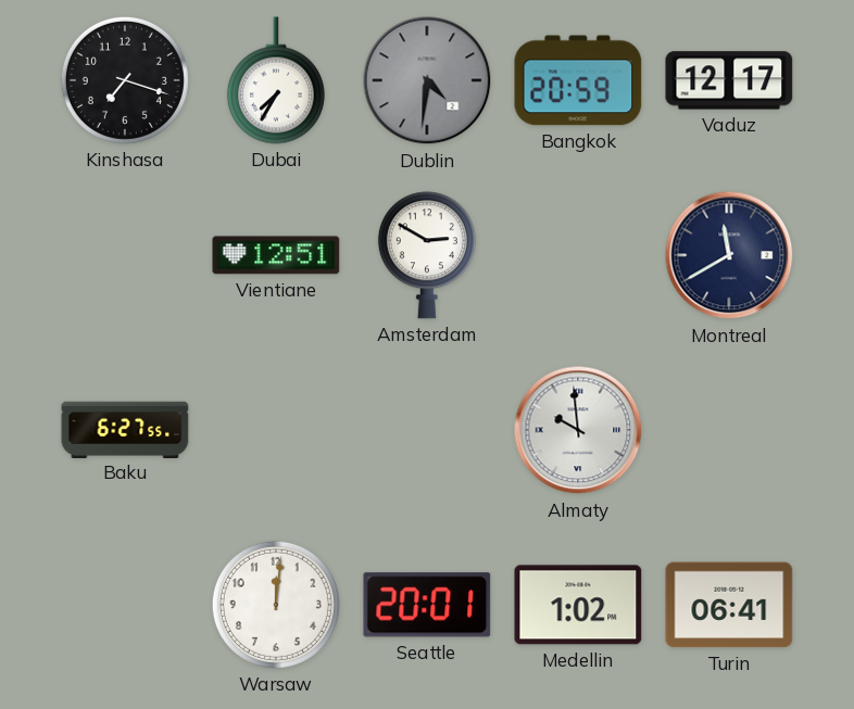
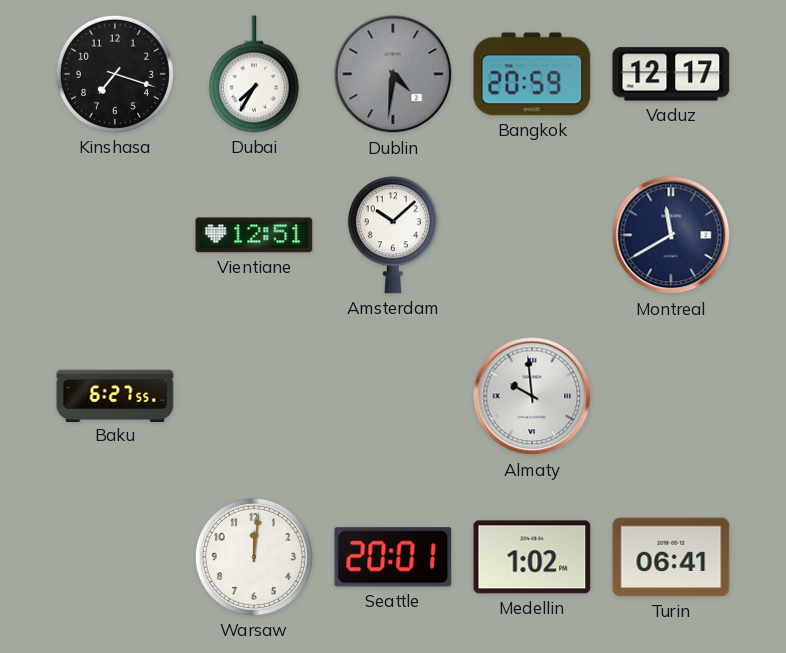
Amsterdam: 2:50 -> 10:08
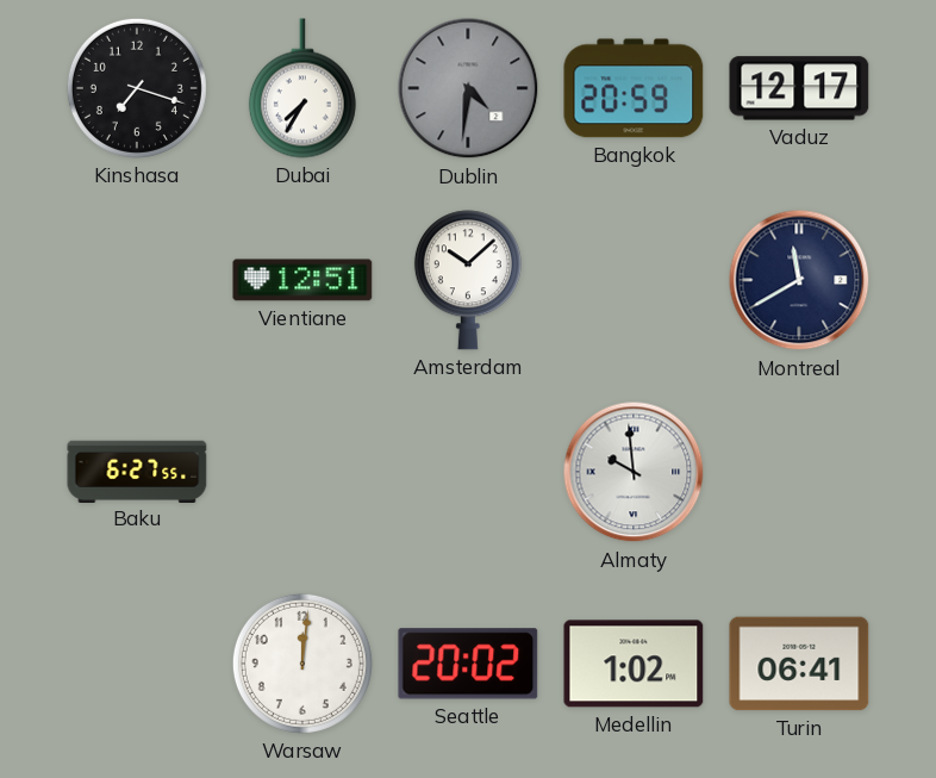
Seattle: 20:01 -> 20:02
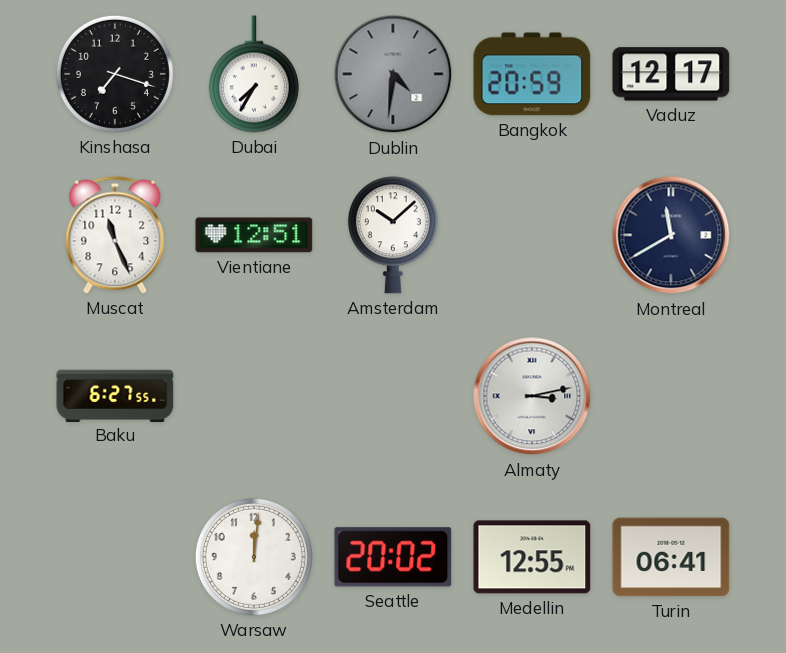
Muscat: none -> 11:26
Almaty: 9:59 -> 3:13
Medellin: 1:02 -> 12:55
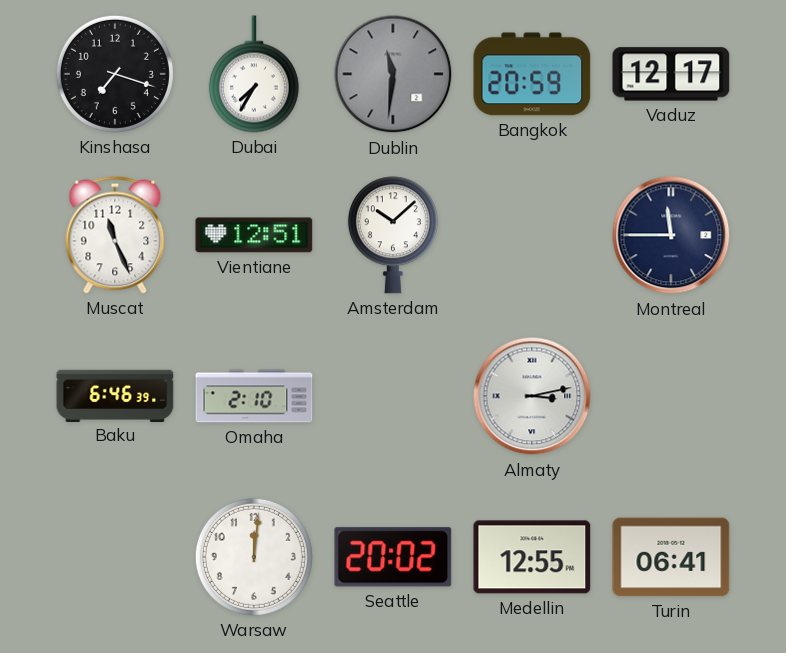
Dublin: 4:31 -> 11:31
Montreal: 11:40 -> 11:45
Baku: 6:27 -> 6:46
Omaha: none -> 2:10
